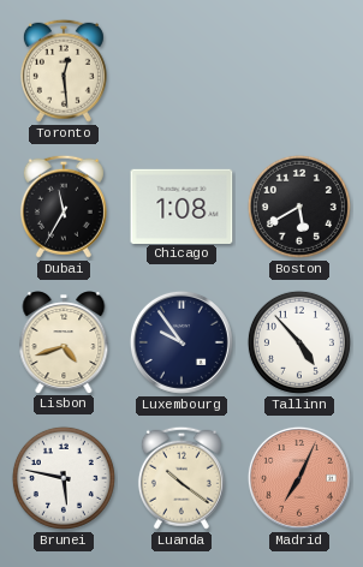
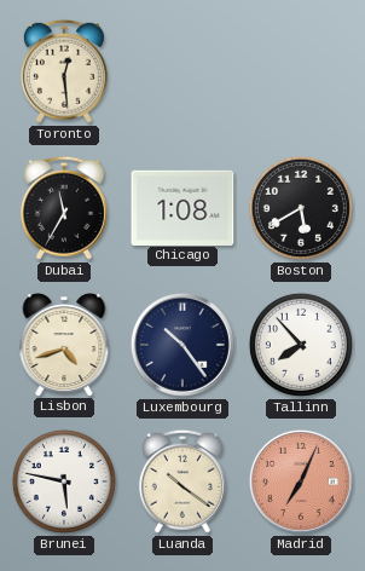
Luxembourg: 9:54 -> 10:24
Tallinn: 4:53 -> 7:53
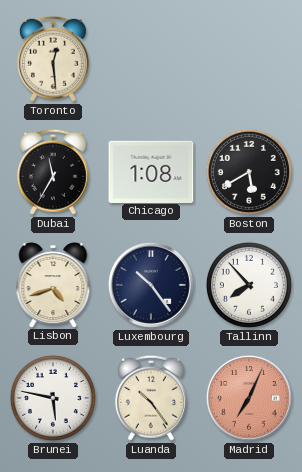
Luanda: 10:21 -> 10:24
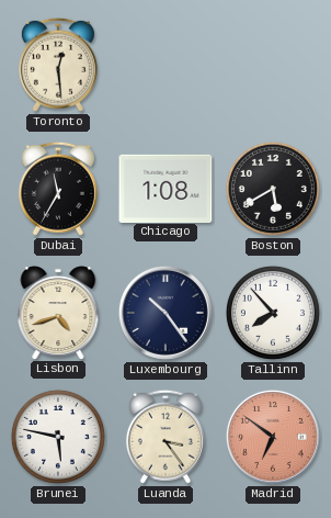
Luanda: 10:24 -> 3:24
Madrid: 7:04 -> 6:51
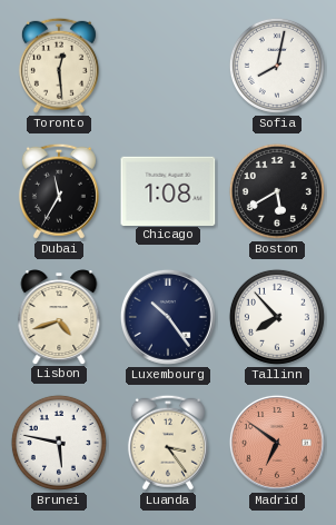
Sofia: none -> 8:02
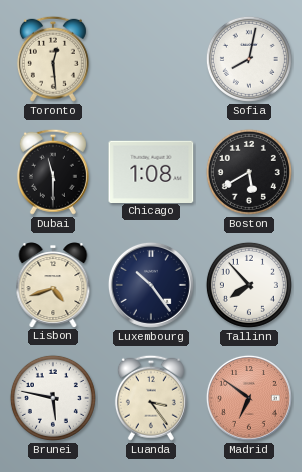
Dubai: 11:35 -> 11:30
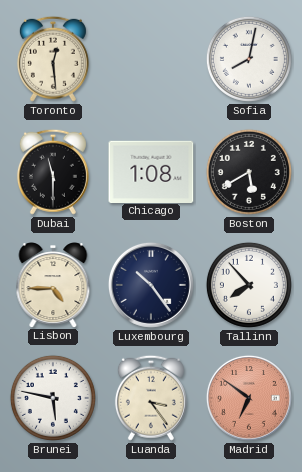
Lisbon: 4:42 -> 4:45
